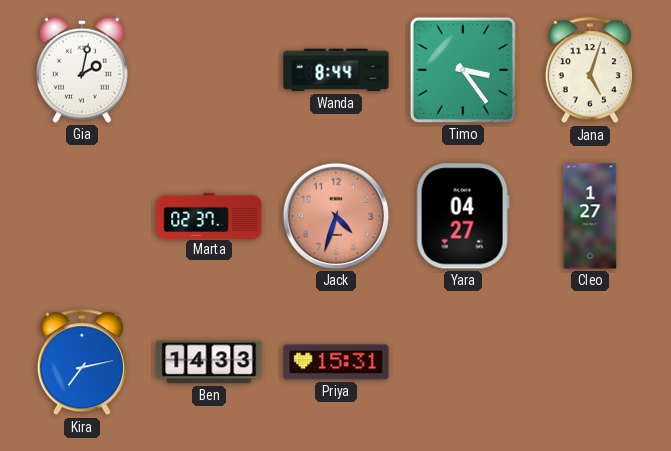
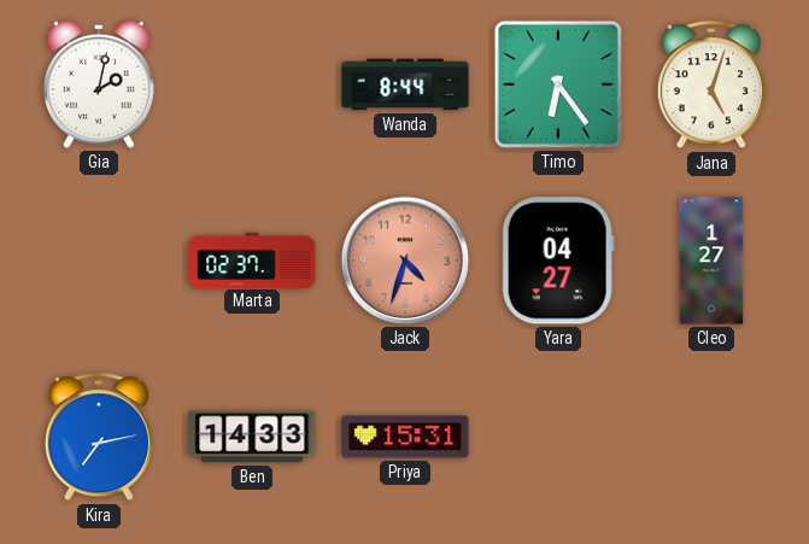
Timo: 3:24 -> 6:24
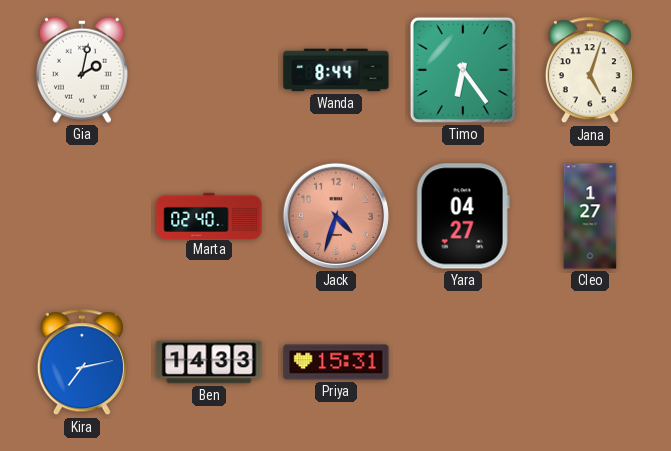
Marta: 02:37 -> 02:40
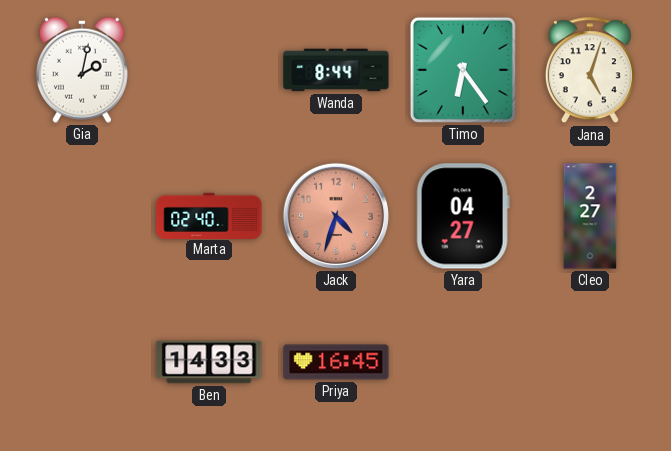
Cleo: 1:27 -> 2:27
Kira: 7:13 -> none
Priya: 15:31 -> 16:45
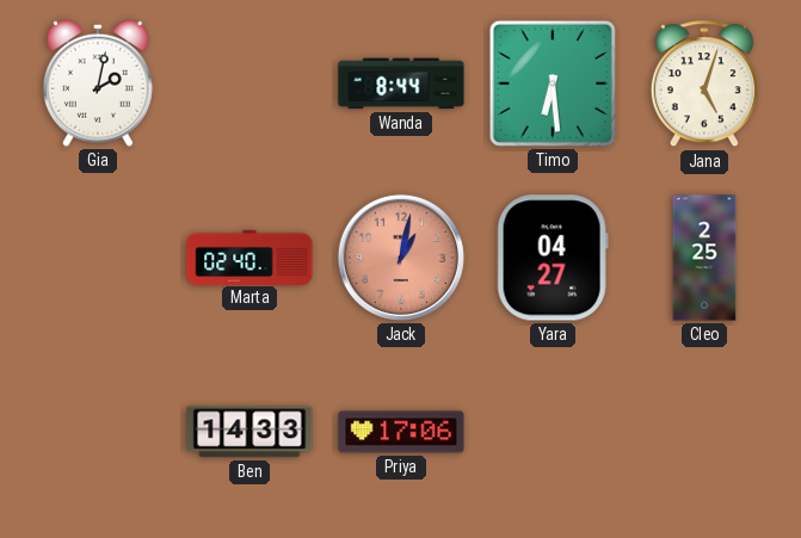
Timo: 6:24 -> 6:29
Jack: 4:33 -> 1:02
Cleo: 2:27 -> 2:25
Priya: 16:45 -> 17:06
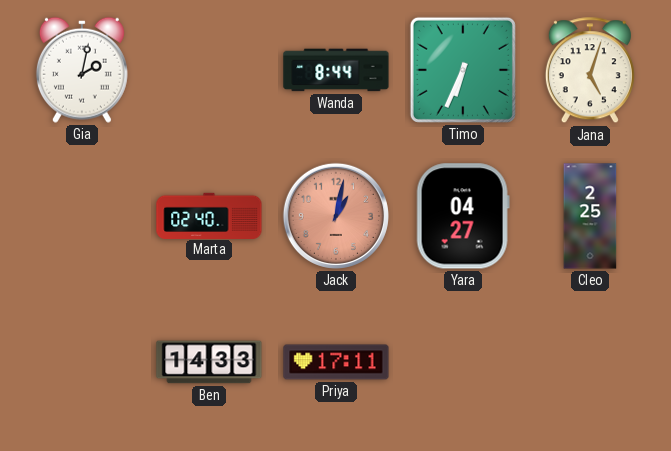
Timo: 6:29 -> 6:34
Priya: 17:06 -> 17:11
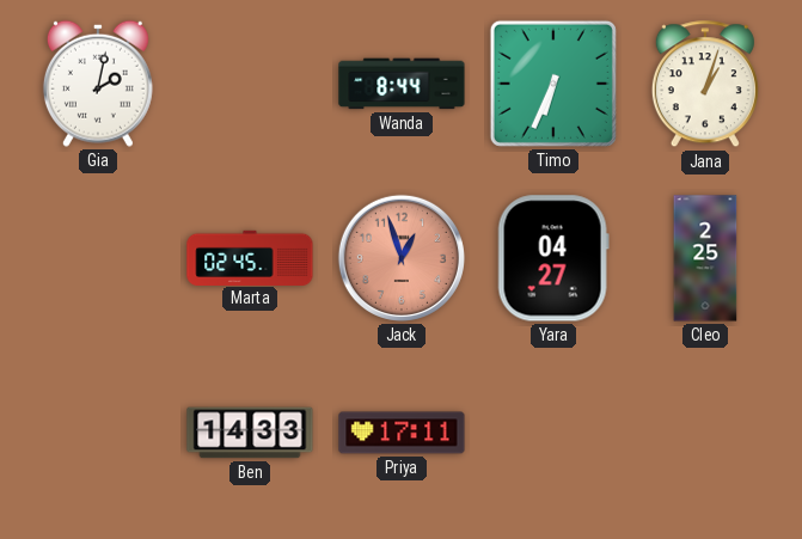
Jana: 5:03 -> 1:03
Marta: 02:40 -> 02:45
Jack: 1:02 -> 12:57
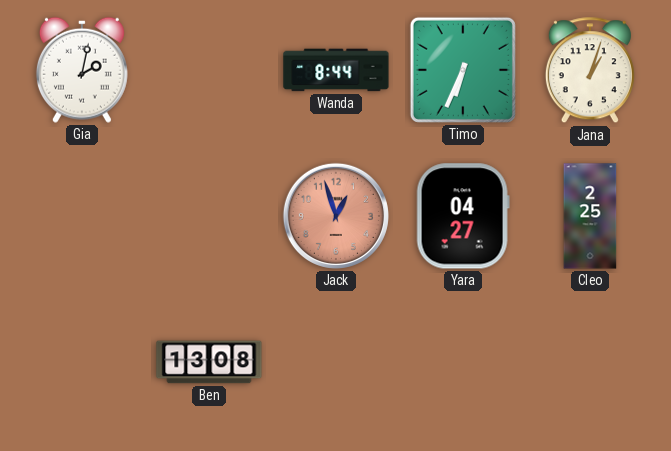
Marta: 02:45 -> none
Ben: 14:33 -> 13:08
Priya: 17:11 -> none
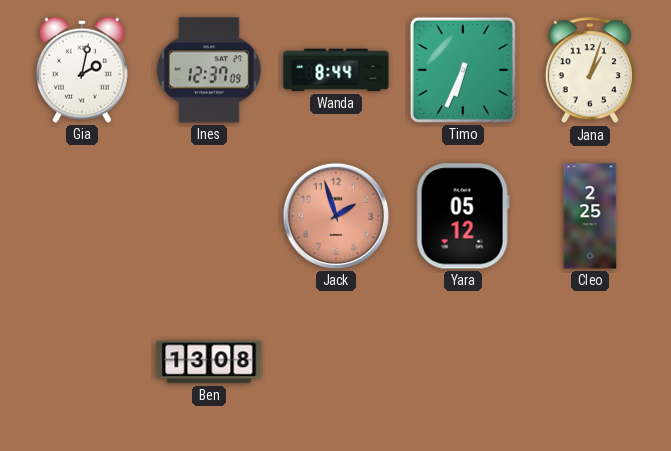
Ines: none -> 12:37
Jack: 12:57 -> 1:57
Yara: 04:27 -> 05:12
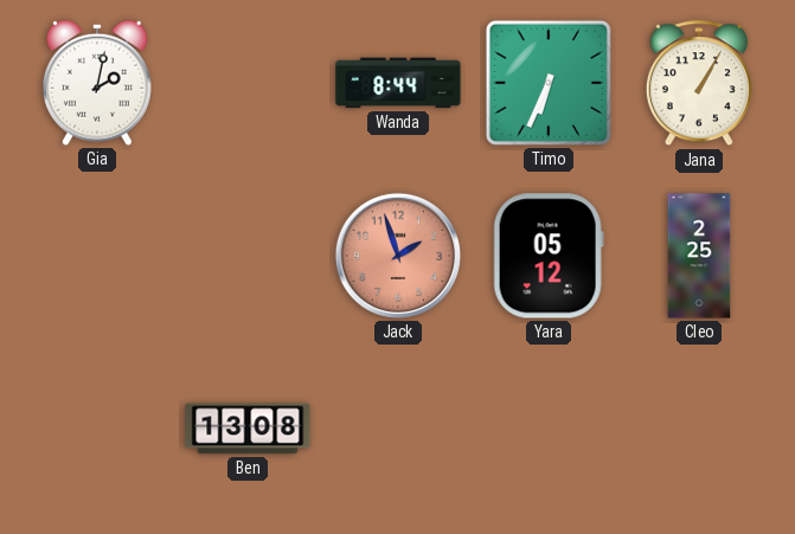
Ines: 12:37 -> none
Jana: 1:03 -> 1:05
